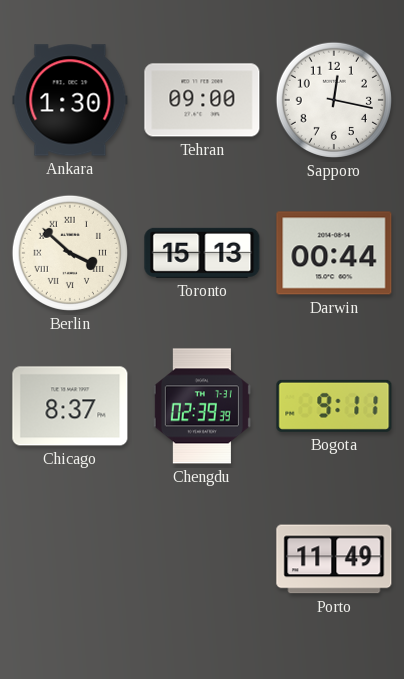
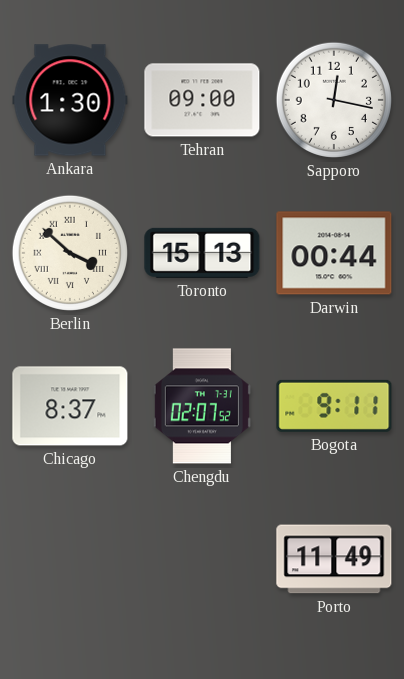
Chengdu: 02:39 -> 02:07
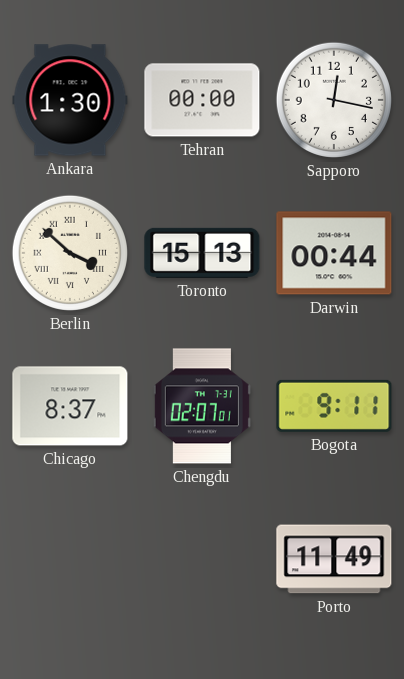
Tehran: 09:00 -> 00:00
Chengdu: 02:07:52 -> 02:07:01
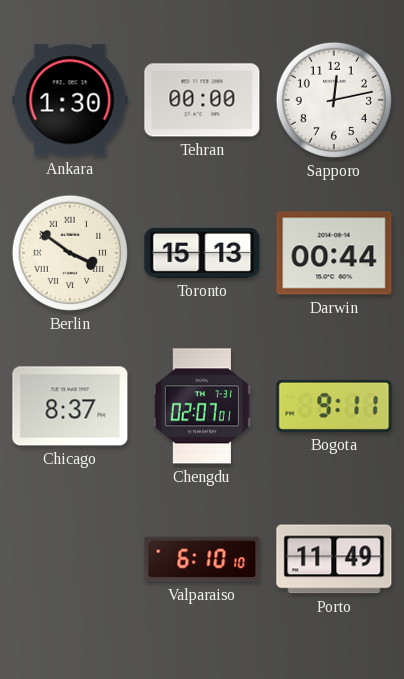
Sapporo: 12:17 -> 12:13
Berlin: 3:52 -> 3:51
Valparaiso: none -> 6:10
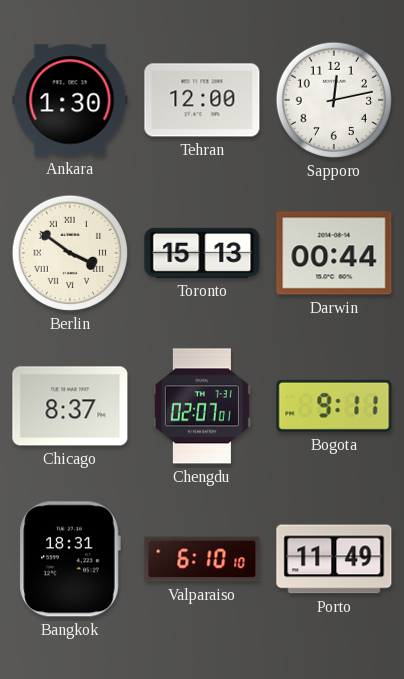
Tehran: 00:00 -> 12:00
Bangkok: none -> 18:31
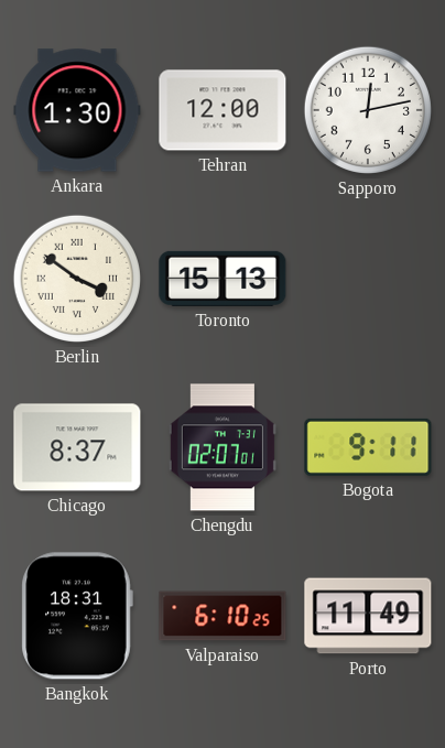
Darwin: 00:44 -> none
Valparaiso: 6:10:10 -> 6:10:25
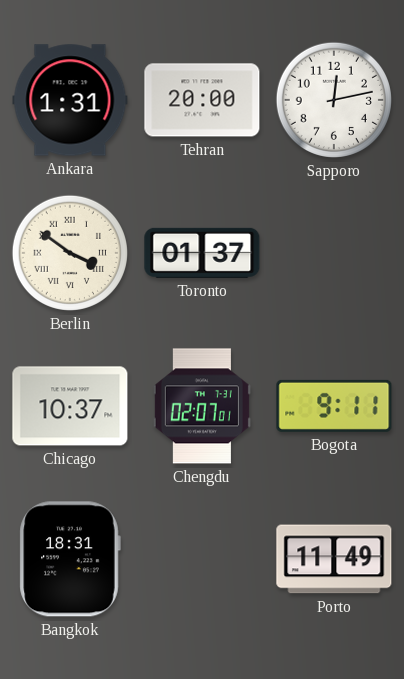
Ankara: 1:30 -> 1:31
Tehran: 12:00 -> 20:00
Toronto: 15:13 -> 01:37
Chicago: 8:37 -> 10:37
Valparaiso: 6:10 -> none
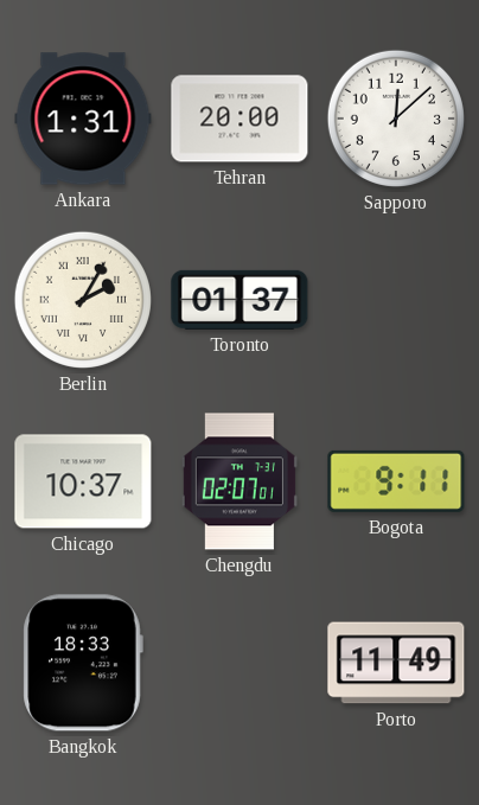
Sapporo: 12:13 -> 12:08
Berlin: 3:51 -> 2:05
Bangkok: 18:31 -> 18:33
